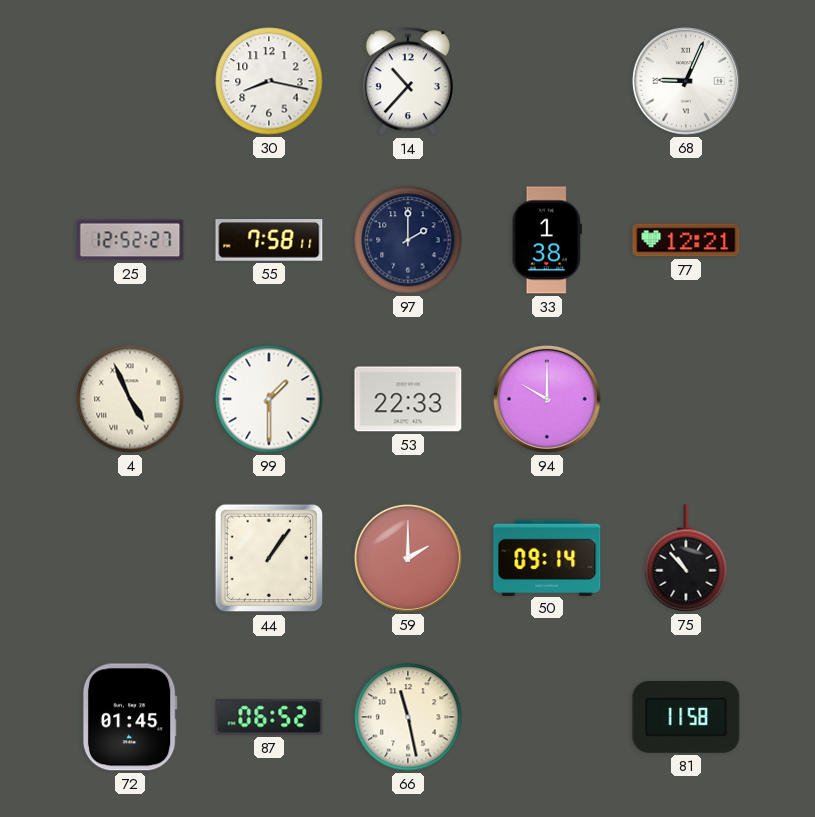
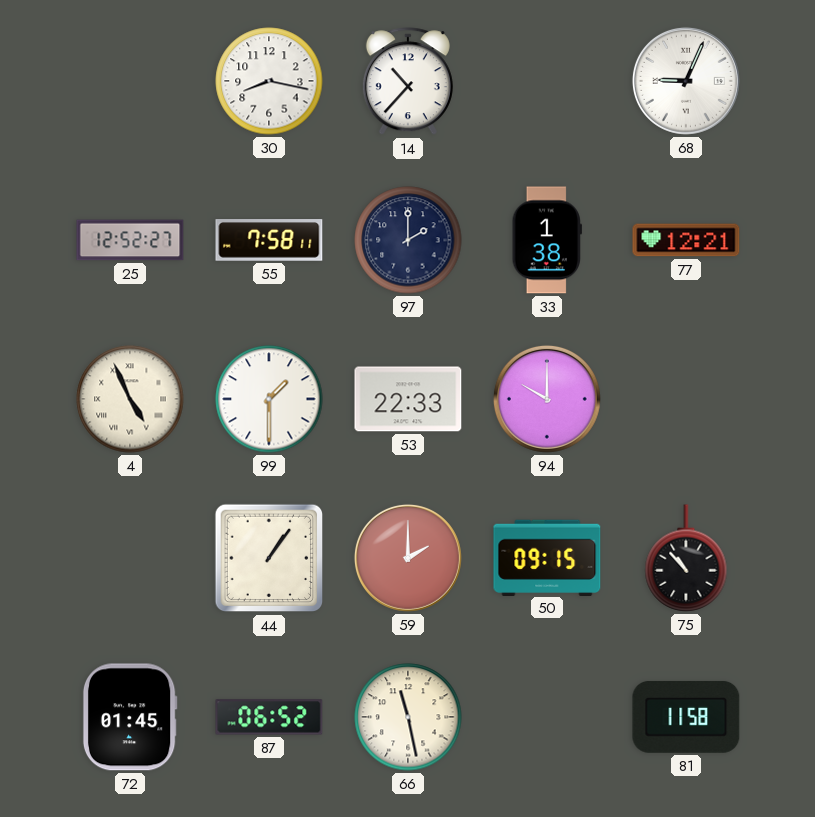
50: 09:14 -> 09:15
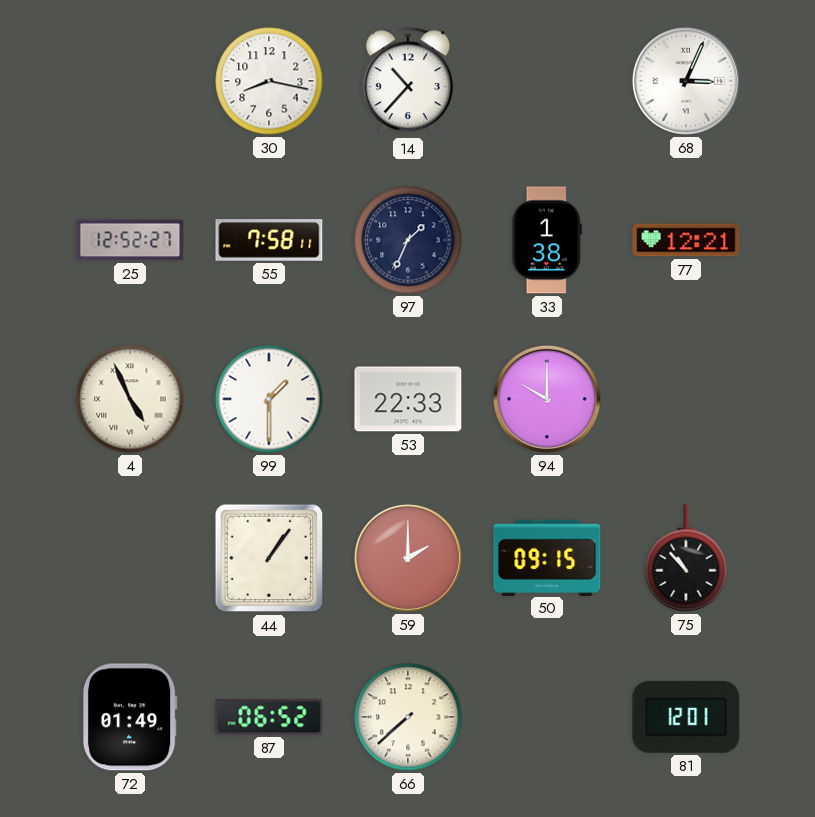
68: 9:04 -> 3:04
97: 2:00 -> 1:34
72: 01:45 -> 01:49
66: 11:28 -> 7:38
81: 11:58 -> 12:01
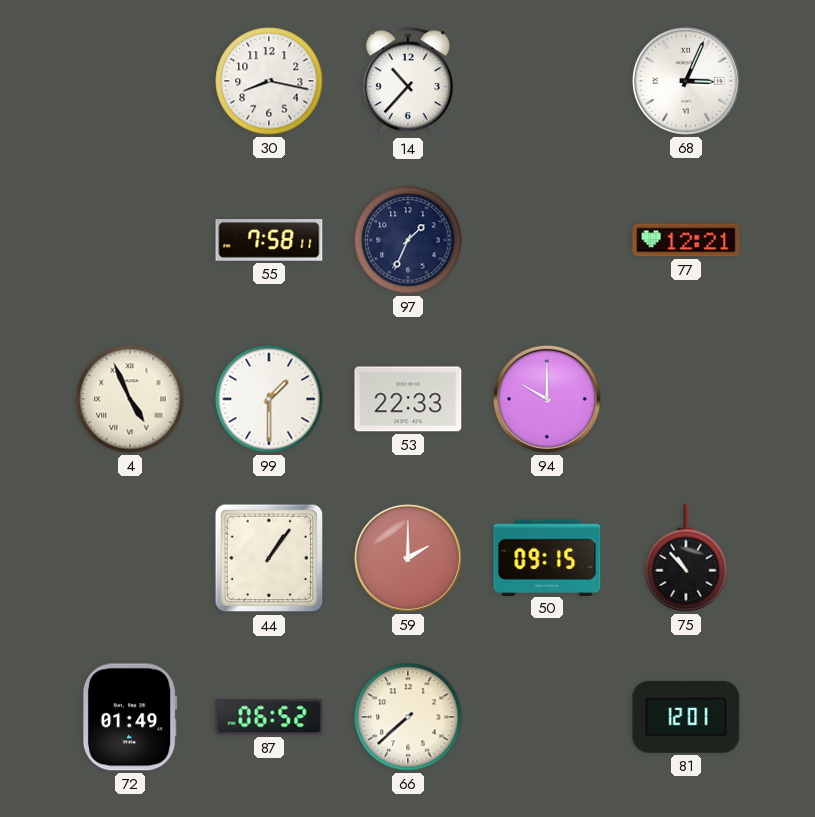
25: 12:52 -> none
33: 1:38 -> none
